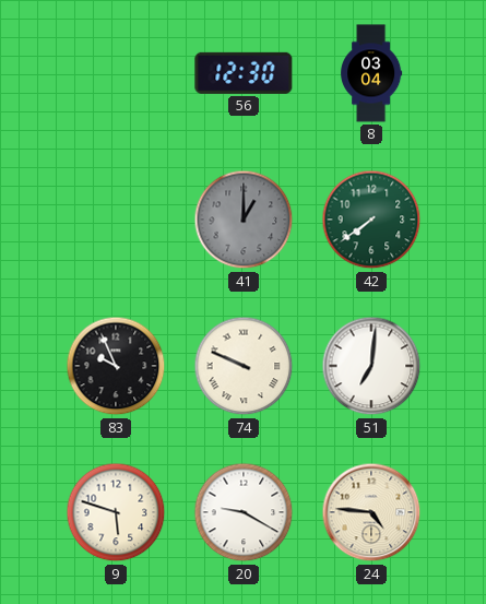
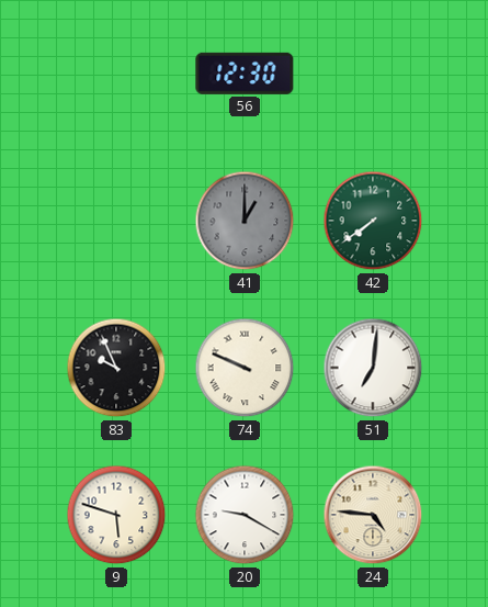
8: 03:04 -> none
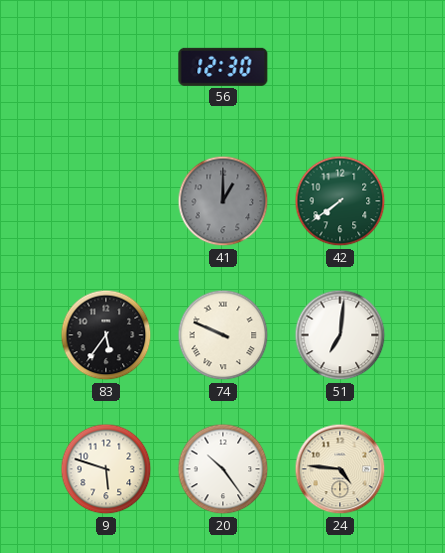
83: 9:56 -> 5:36
20: 9:20 -> 10:24
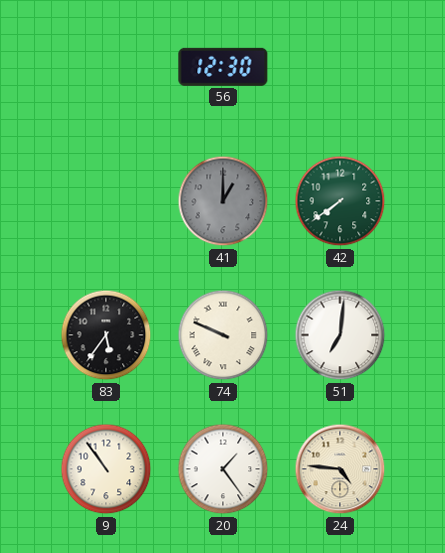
9: 5:48 -> 10:54
20: 10:24 -> 1:24
